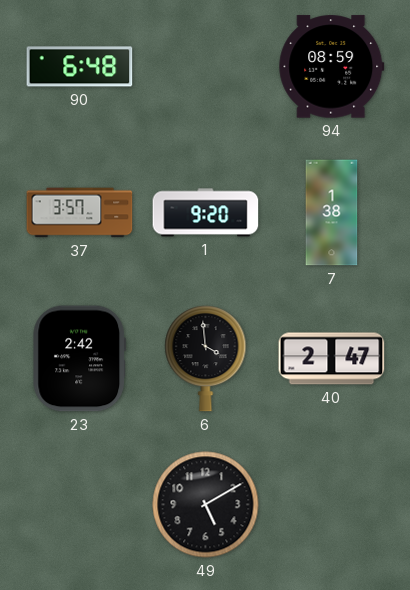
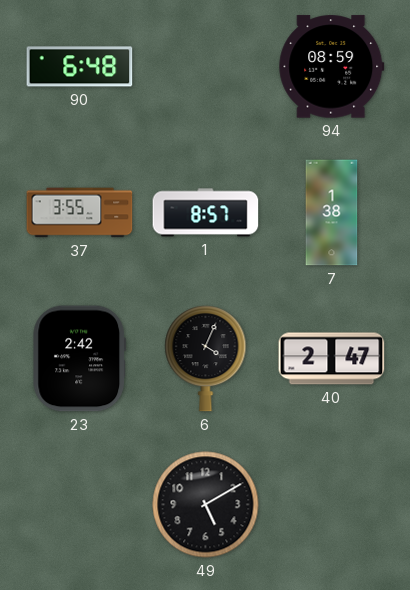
37: 3:57 -> 3:55
1: 9:20 -> 8:57
6: 3:59 -> 4:04
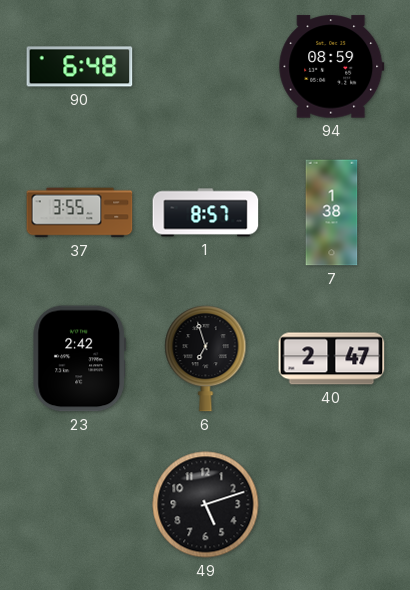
6: 4:04 -> 6:57
49: 5:10 -> 5:12
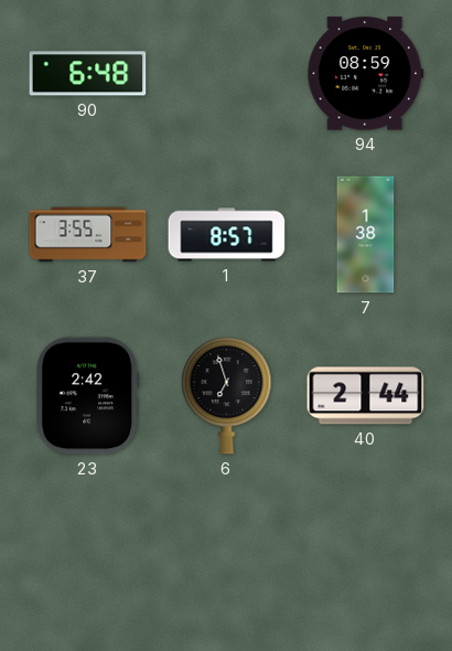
40: 2:47 -> 2:44
49: 5:12 -> none
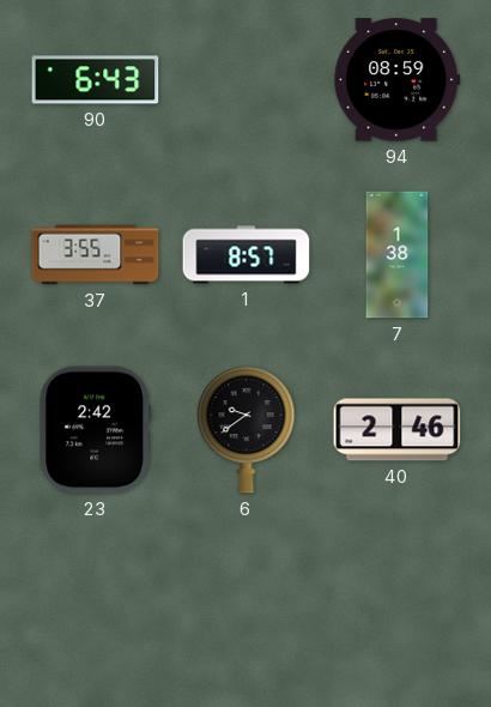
90: 6:48 -> 6:43
6: 6:57 -> 9:39
40: 2:44 -> 2:46
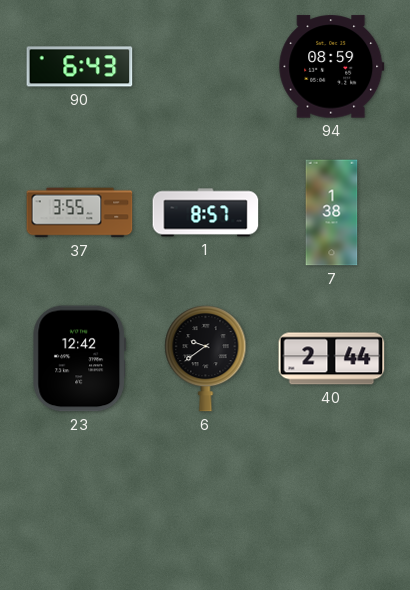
23: 2:42 -> 12:42
40: 2:46 -> 2:44
